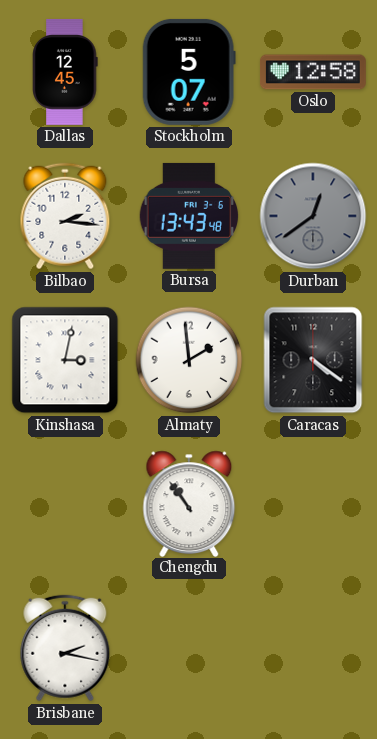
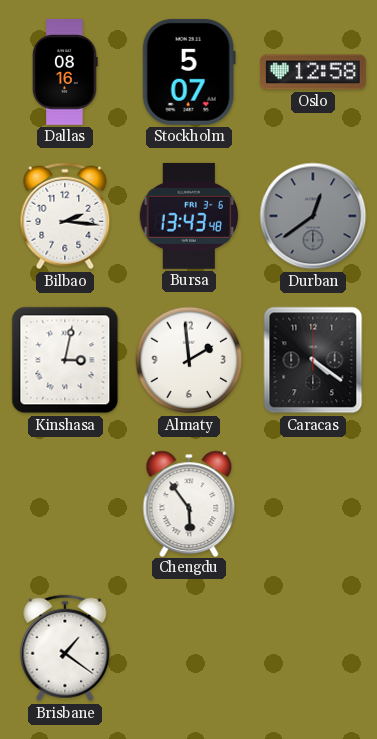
Dallas: 12:45 -> 08:16
Chengdu: 10:54 -> 5:54
Brisbane: 2:17 -> 1:21
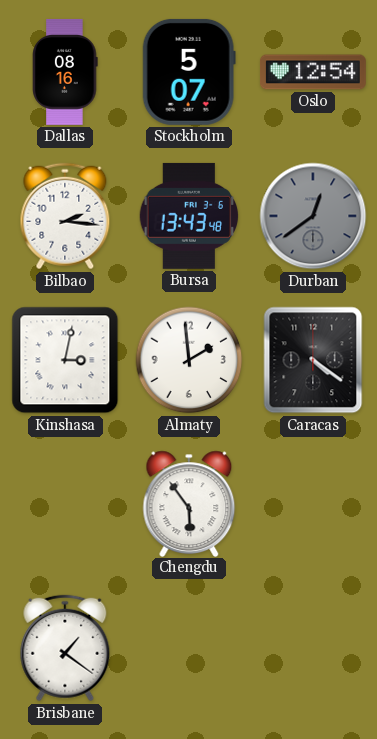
Oslo: 12:58 -> 12:54
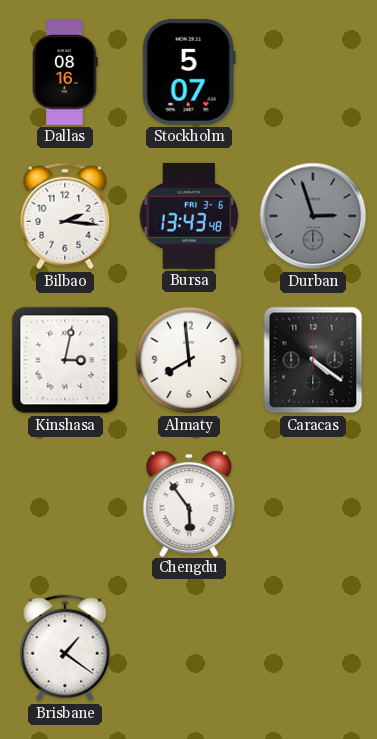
Oslo: 12:54 -> none
Durban: 12:39 -> 2:57
Almaty: 1:59 -> 7:59
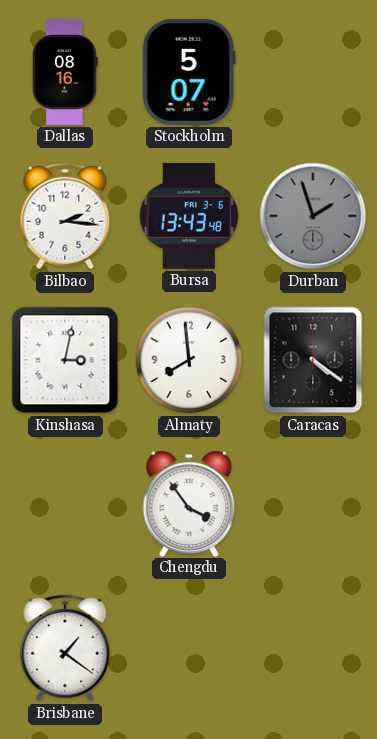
Durban: 2:57 -> 1:57
Chengdu: 5:54 -> 3:54
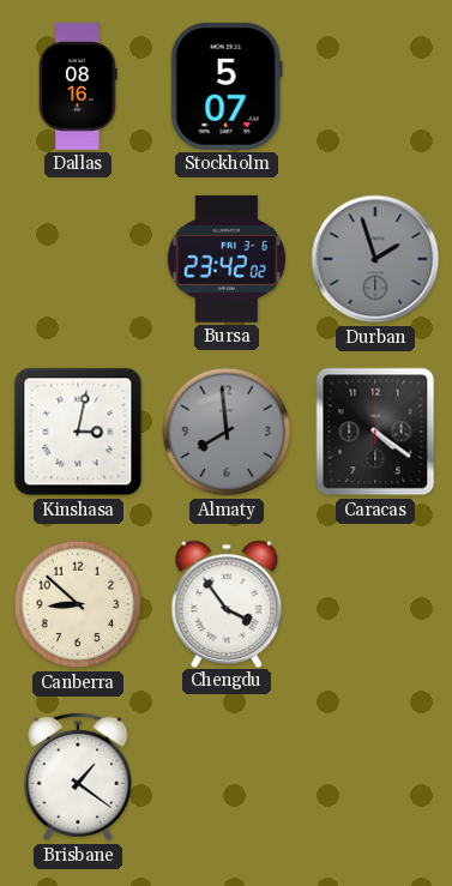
Bilbao: 2:16 -> none
Bursa: 13:43 -> 23:42
Almaty dial: white -> grey
Canberra: none -> 8:52
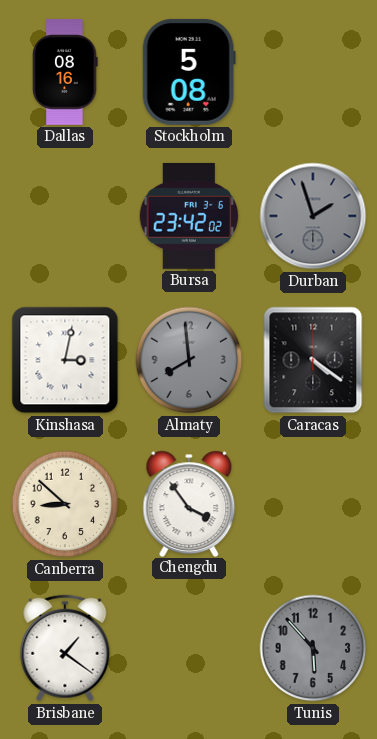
Stockholm: 5:07 -> 5:08
Tunis: none -> 5:53
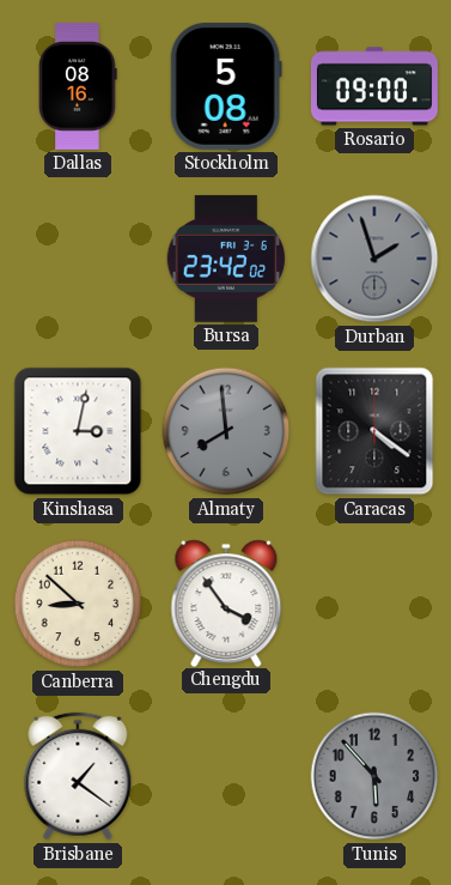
Rosario: none -> 09:00
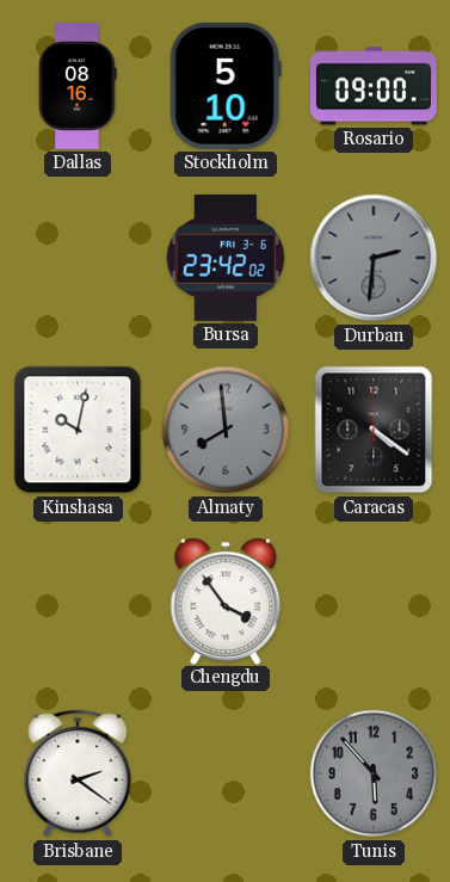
Stockholm: 5:08 -> 5:10
Durban: 1:57 -> 2:31
Kinshasa: 3:02 -> 10:02
Canberra: 8:52 -> none
Brisbane: 1:21 -> 2:21
